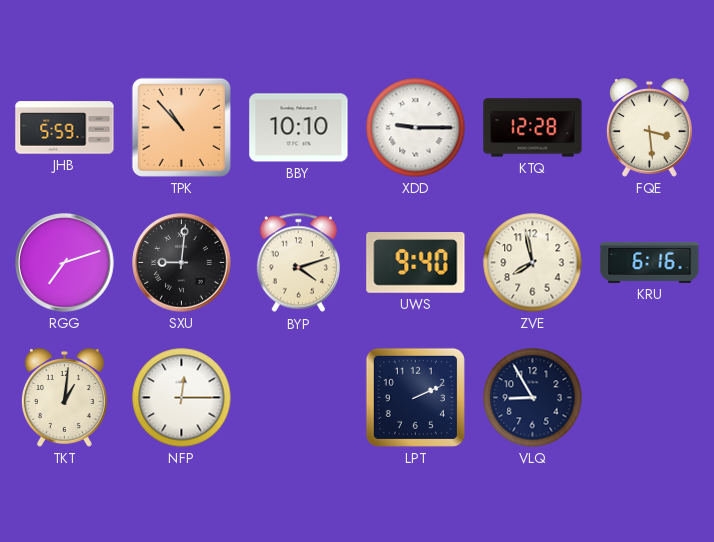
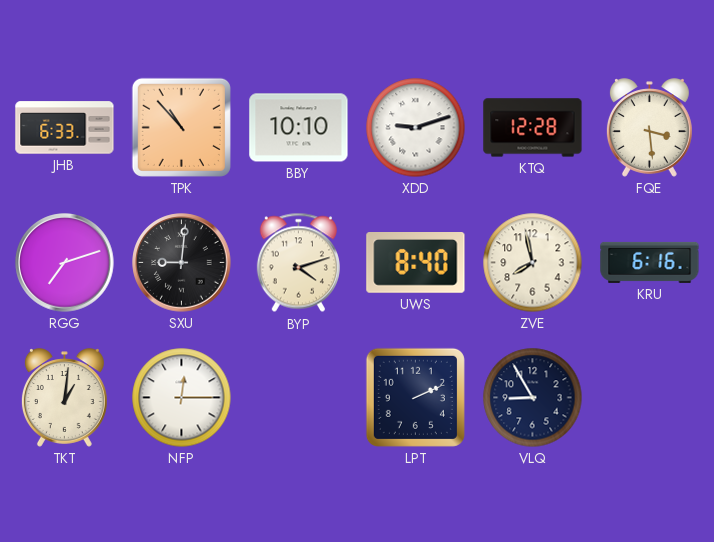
JHB: 5:59 -> 6:33
XDD: 9:15 -> 9:12
UWS: 9:40 -> 8:40
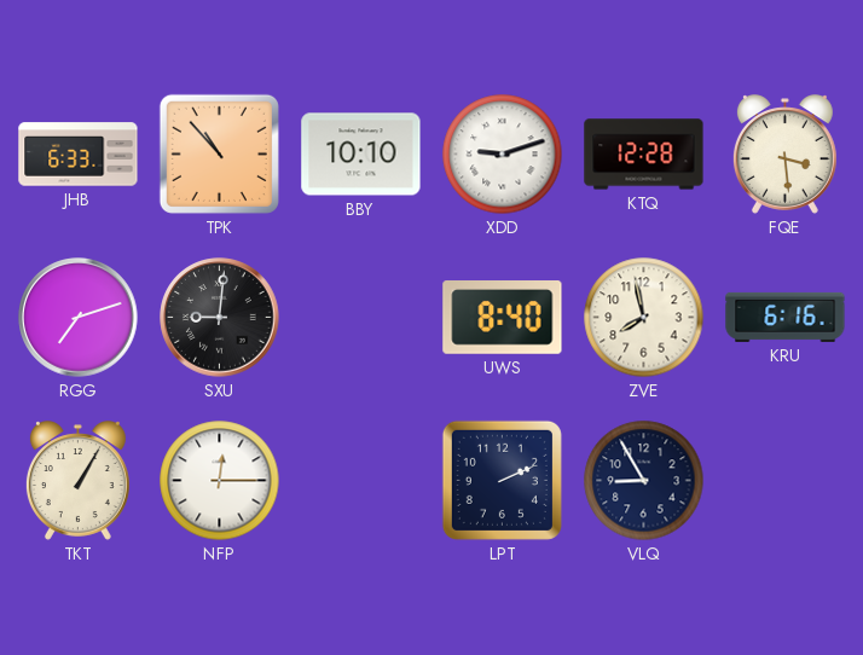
BYP: 4:12 -> none
TKT: 1:01 -> 1:05
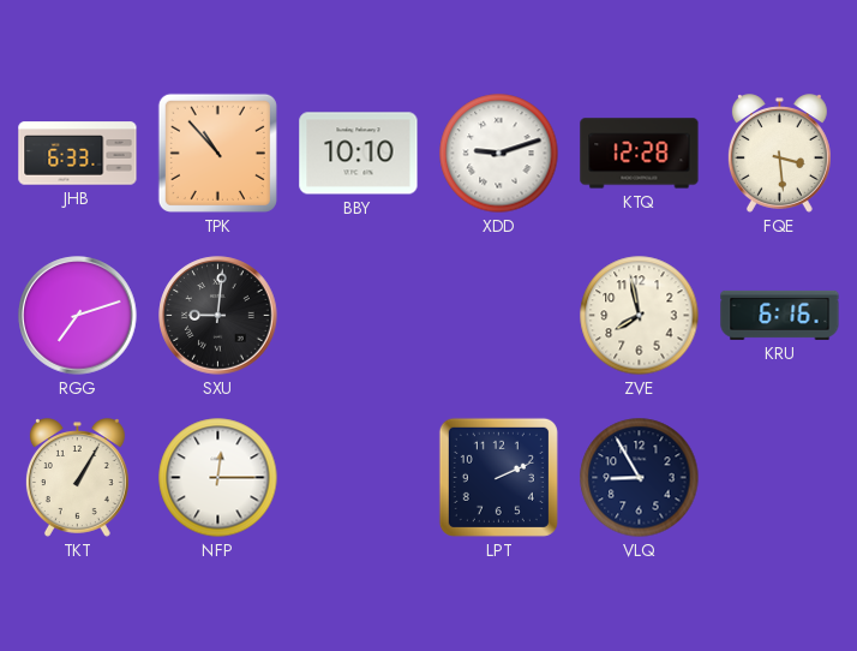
UWS: 8:40 -> none
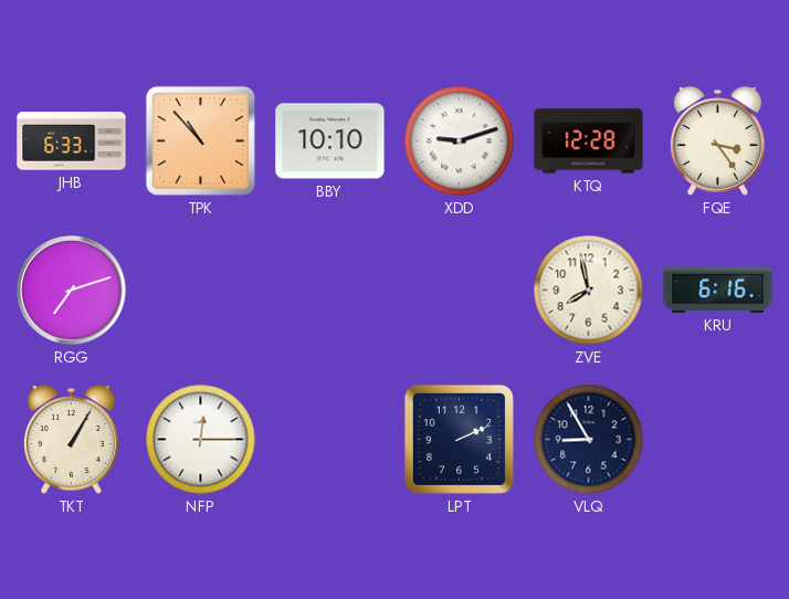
FQE: 3:29 -> 3:24
SXU: 9:01 -> none
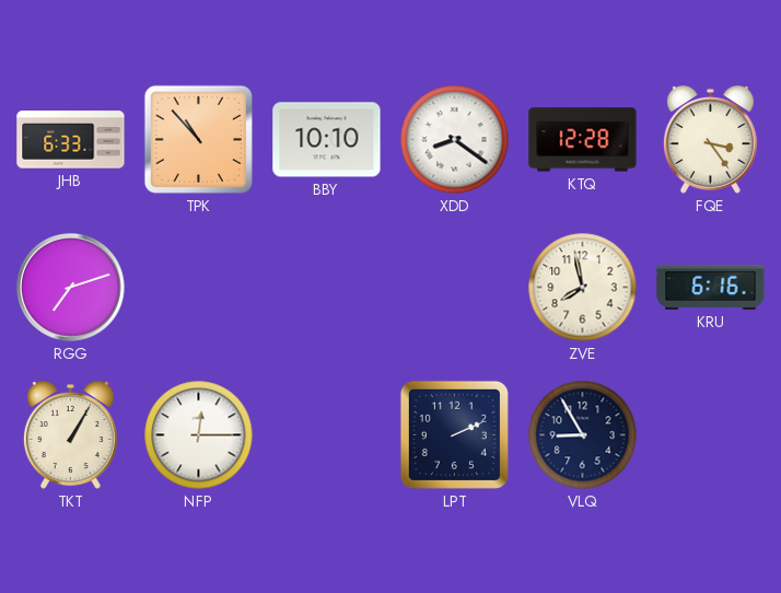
XDD: 9:12 -> 8:21
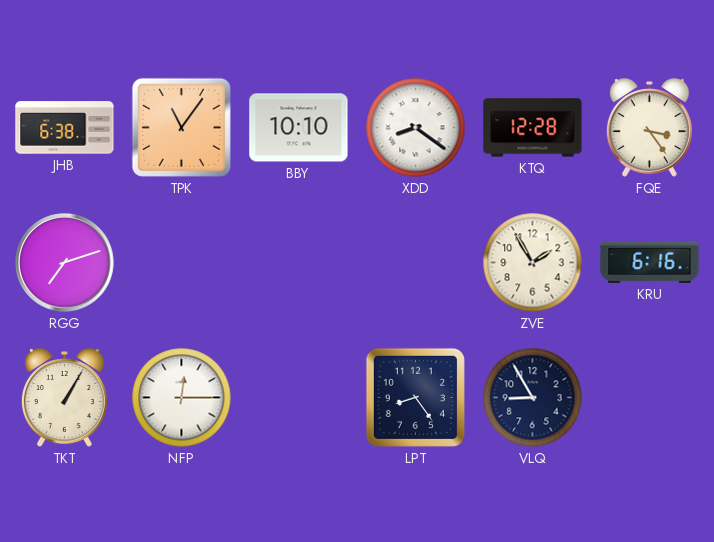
JHB: 6:33 -> 6:38
TPK: 10:53 -> 11:06
ZVE: 7:58 -> 1:55
LPT: 2:11 -> 8:24
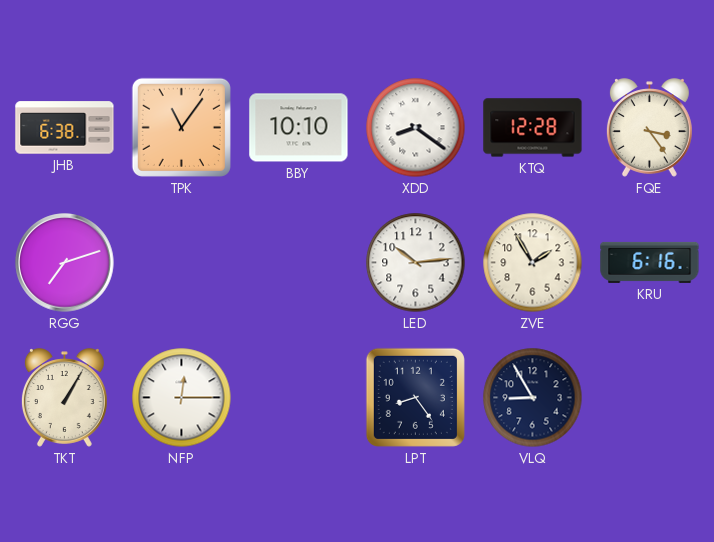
LED: none -> 10:14
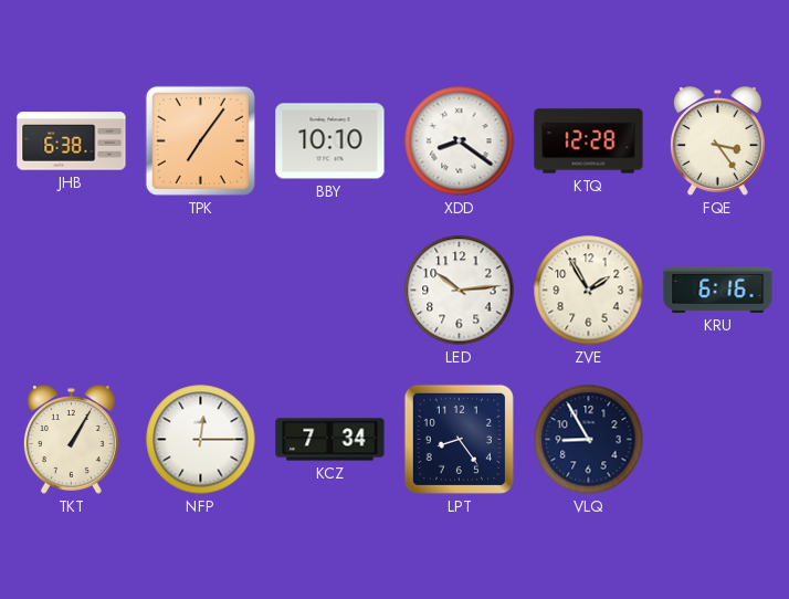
TPK: 11:06 -> 7:06
RGG: 7:12 -> none
KCZ: none -> 7:34
